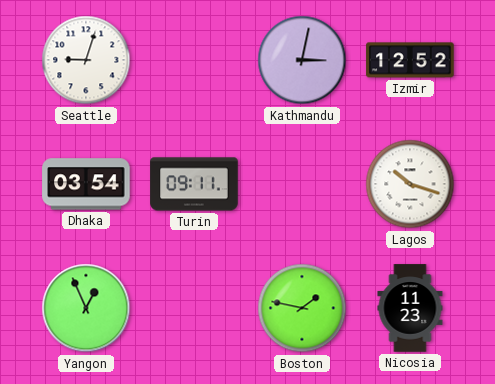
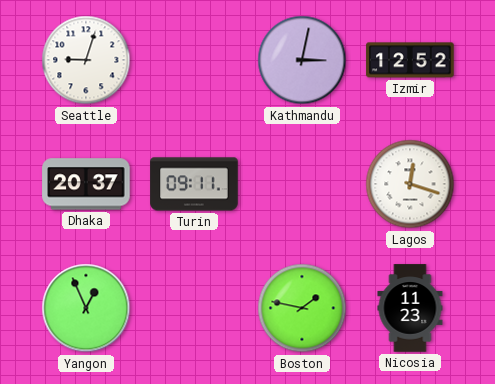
Dhaka: 03:54 -> 20:37
Lagos: 10:18 -> 12:18
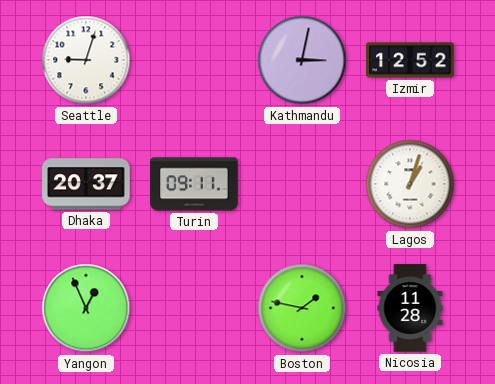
Lagos: 12:18 -> 1:03
Nicosia: 11:23 -> 11:28
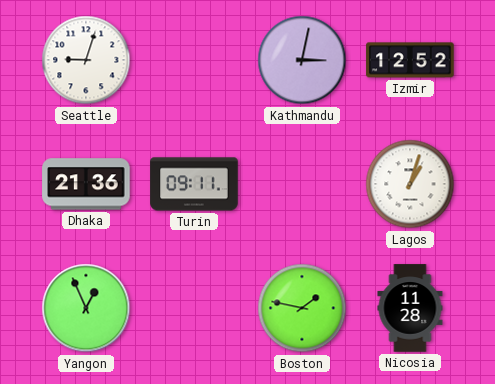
Dhaka: 20:37 -> 21:36
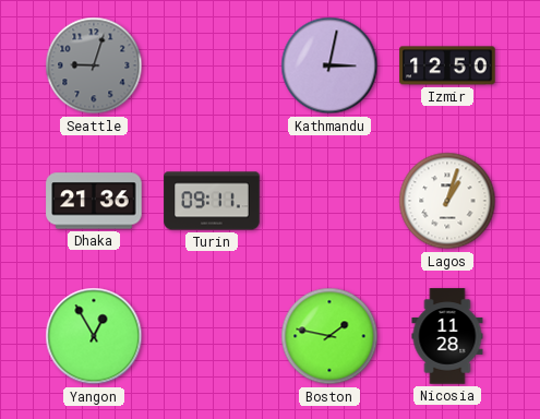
Seattle dial: white -> grey
Izmir: 12:52 -> 12:50
Yangon: 12:56 -> 12:55
